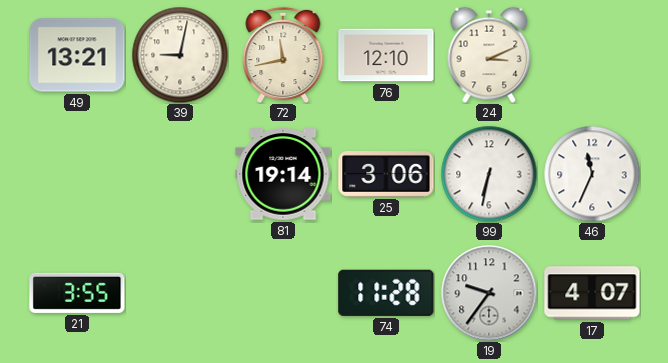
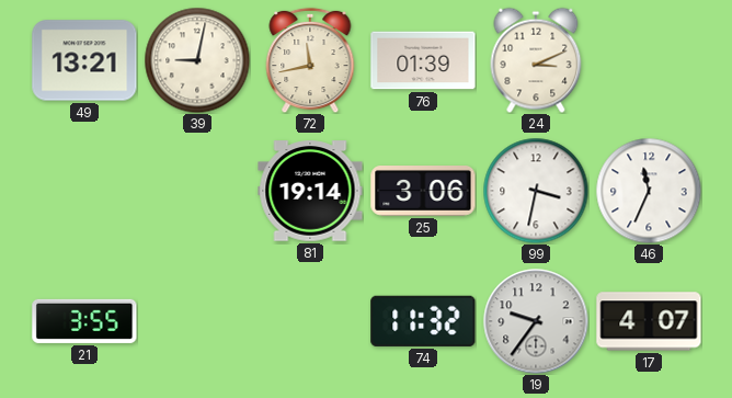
76: 12:10 -> 01:39
99: 6:32 -> 3:32
74: 11:28 -> 11:32
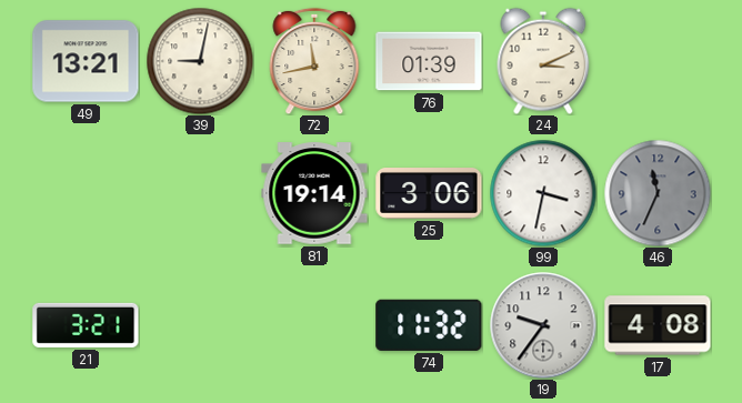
46 dial: white -> grey
21: 3:55 -> 3:21
17: 4:07 -> 4:08
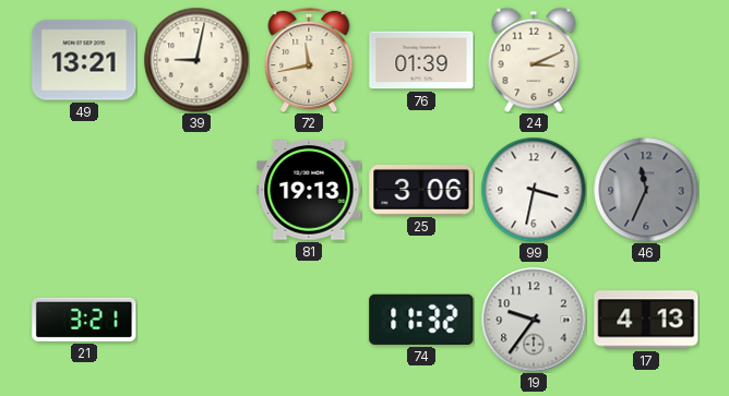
81: 19:14 -> 19:13
17: 4:08 -> 4:13
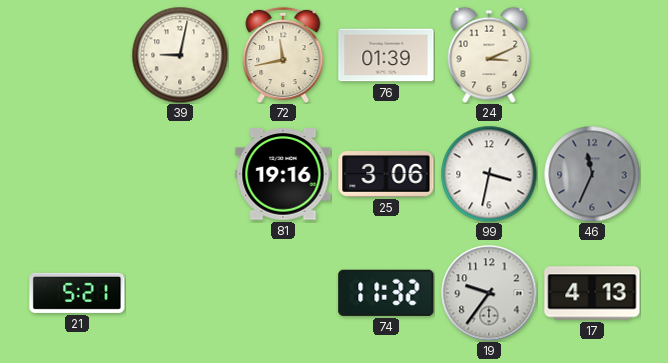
49: 13:21 -> none
81: 19:13 -> 19:16
21: 3:21 -> 5:21
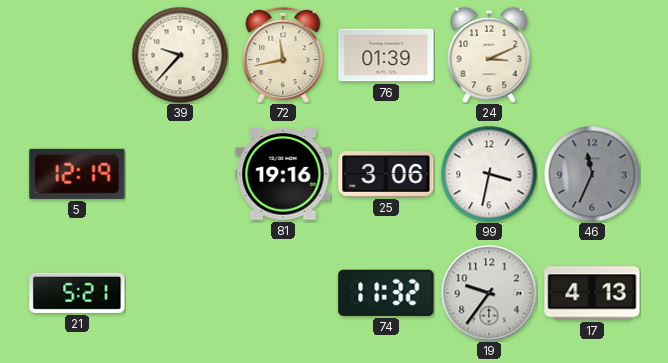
39: 9:02 -> 9:37
5: none -> 12:19
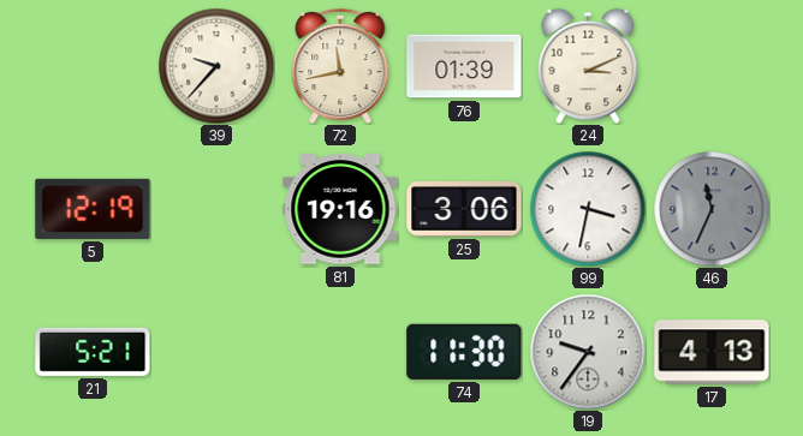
74: 11:32 -> 11:30
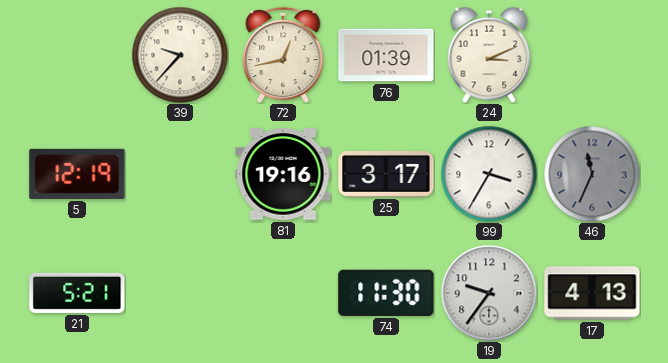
72: 11:43 -> 12:43
25: 3:06 -> 3:17
99: 3:32 -> 3:35
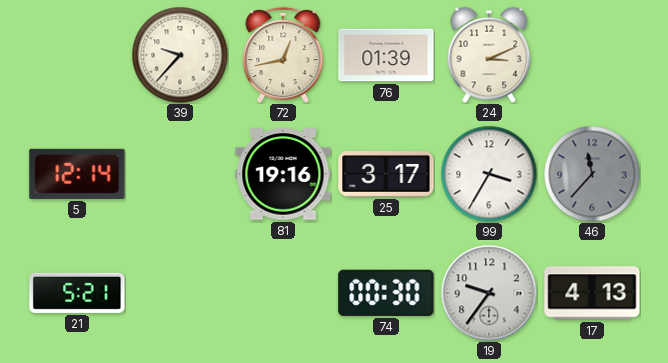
5: 12:19 -> 12:14
46: 11:34 -> 11:37
74: 11:30 -> 00:30
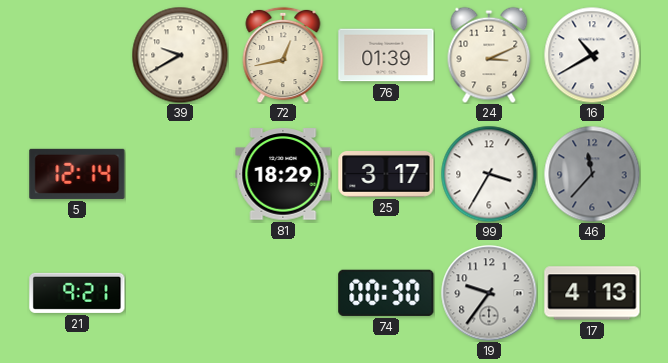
39: 9:37 -> 9:40
16: none -> 10:40
81: 19:16 -> 18:29
21: 5:21 -> 9:21
